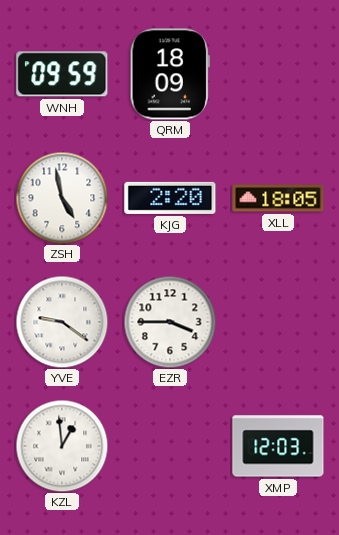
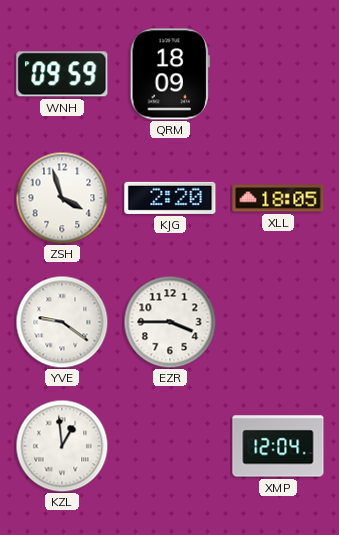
ZSH: 4:58 -> 3:57
XMP: 12:03 -> 12:04
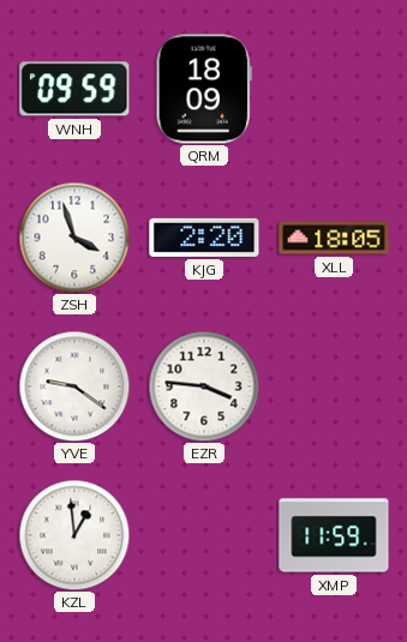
EZR: 3:45 -> 3:46
XMP: 12:04 -> 11:59
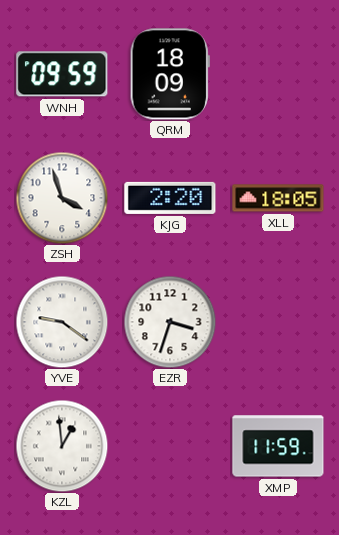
EZR: 3:46 -> 3:33
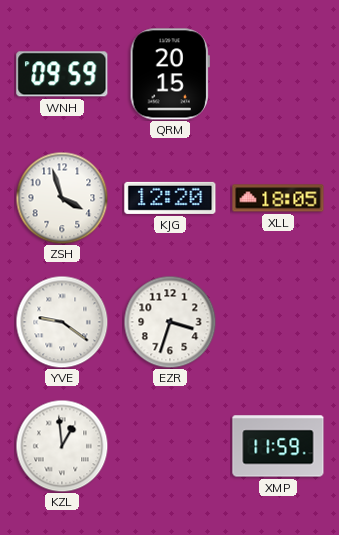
QRM: 18:09 -> 20:15
KJG: 2:20 -> 12:20
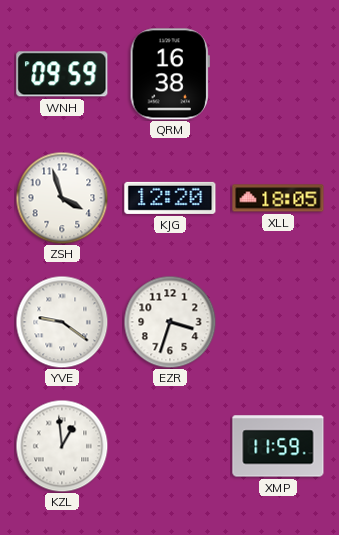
QRM: 20:15 -> 16:38
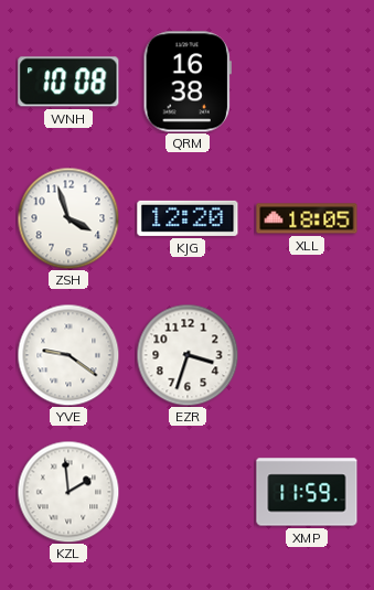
WNH: 09:59 -> 10:08
KZL: 12:59 -> 1:59
